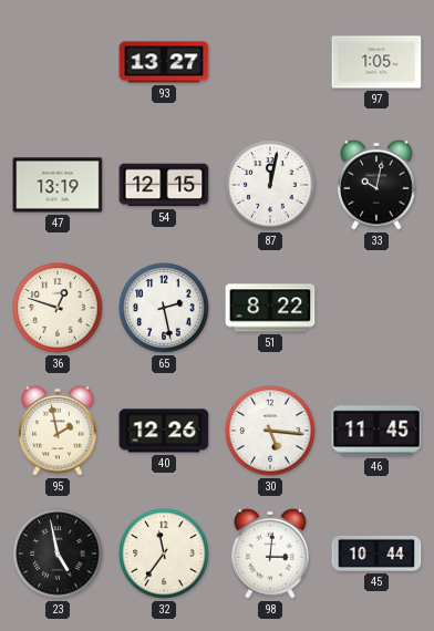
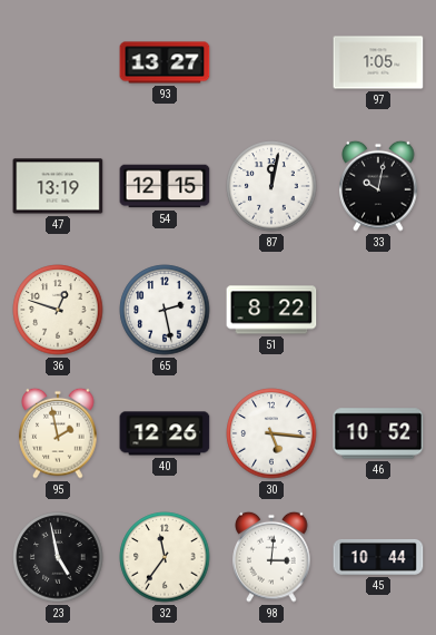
46: 11:45 -> 10:52
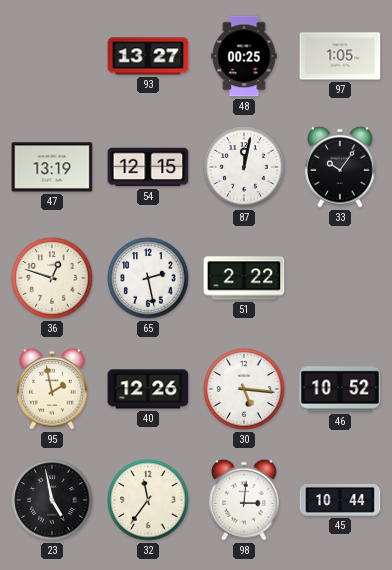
48: none -> 00:25
33: 10:02 -> 10:06
51: 8:22 -> 2:22
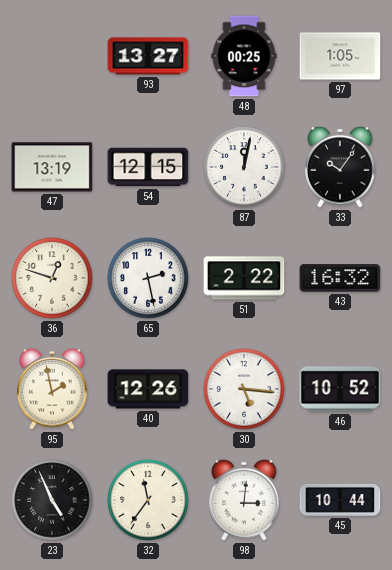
43: none -> 16:32
23: 4:58 -> 4:56
